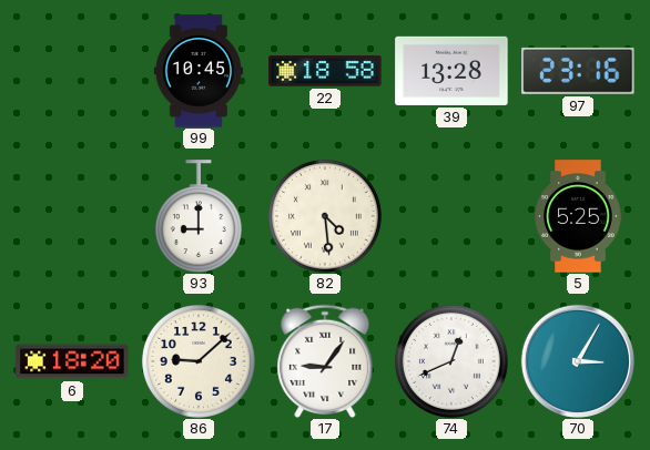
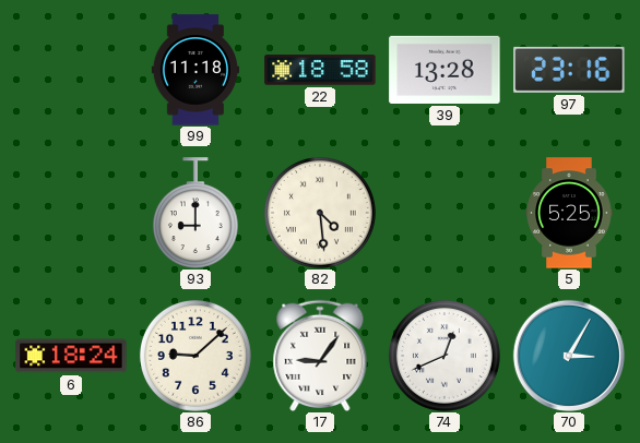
99: 10:45 -> 11:18
6: 18:20 -> 18:24
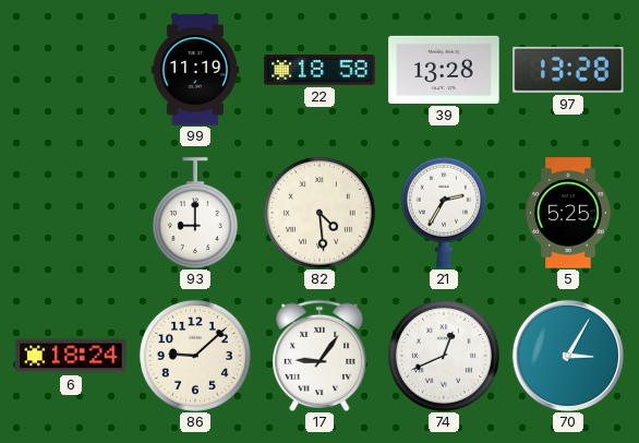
99: 11:18 -> 11:19
97: 23:16 -> 13:28
21: none -> 2:35
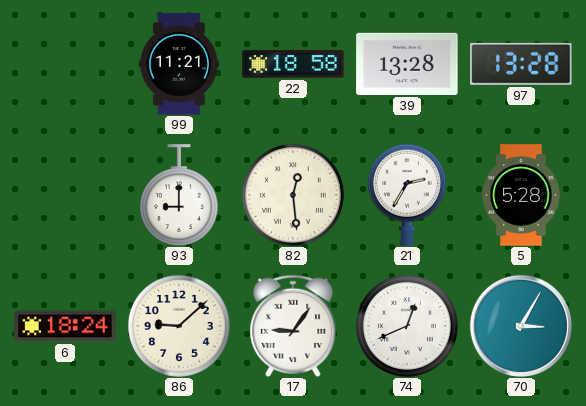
99: 11:19 -> 11:21
82: 4:29 -> 12:29
5: 5:25 -> 5:28
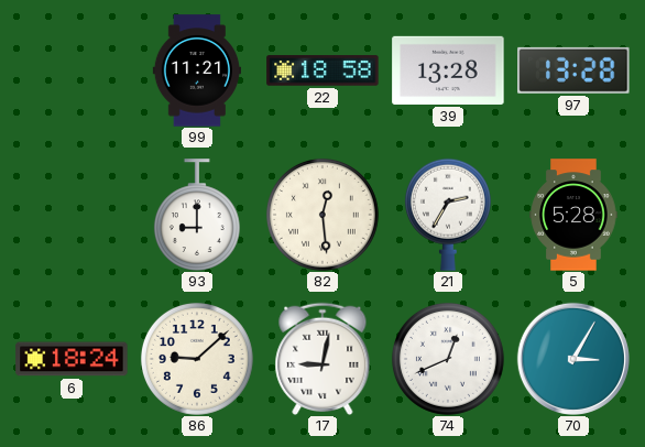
17: 9:06 -> 9:02
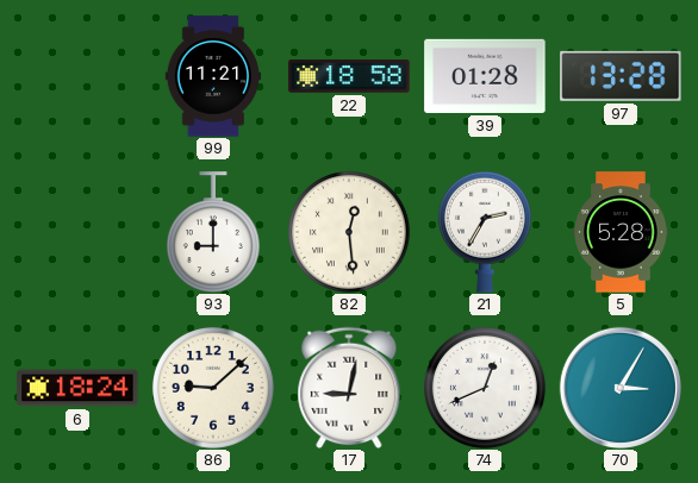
39: 13:28 -> 01:28
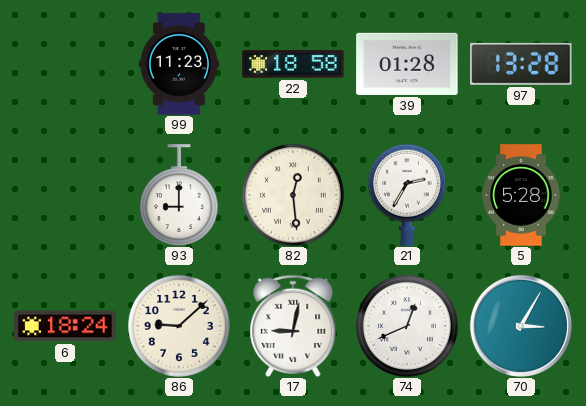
99: 11:21 -> 11:23
